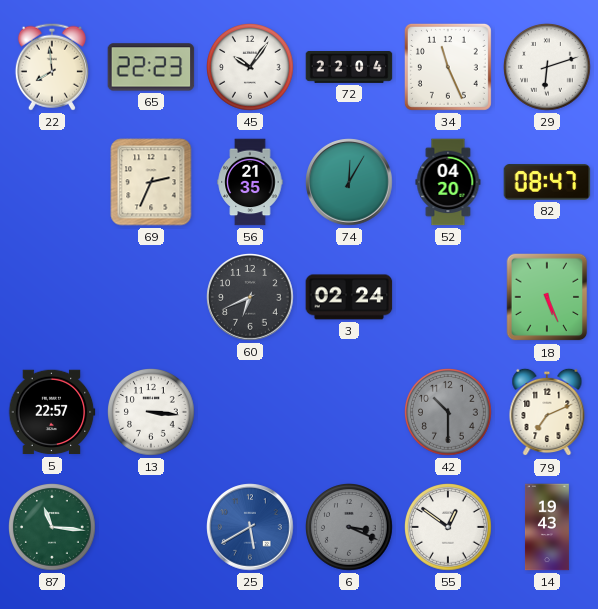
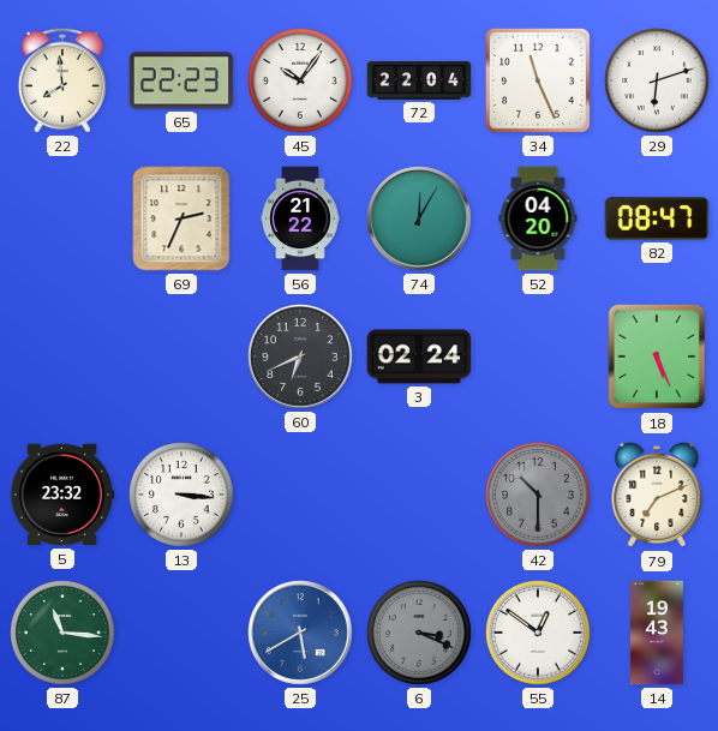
56: 21:35 -> 21:22
5: 22:57 -> 23:32
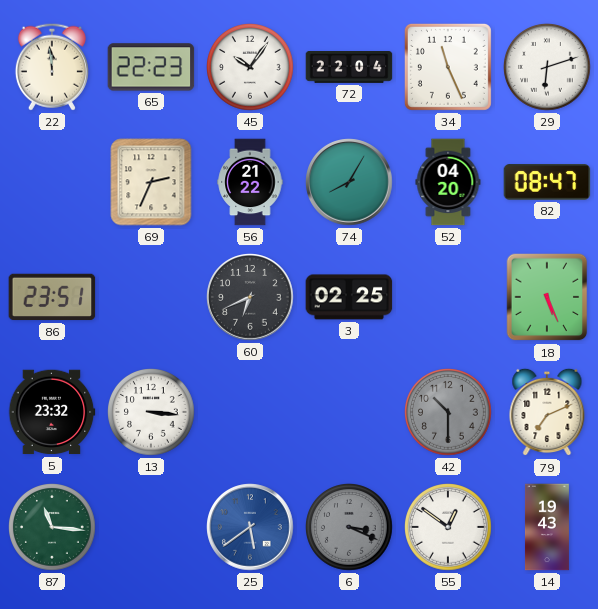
22: 7:59 -> 11:59
74: 12:05 -> 8:05
86: none -> 23:51
3: 02:24 -> 02:25
25: 5:40 -> 5:39
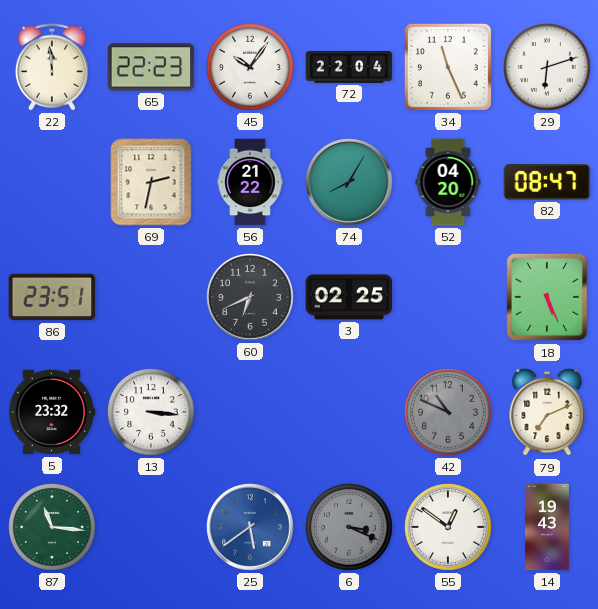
69: 2:34 -> 2:32
42: 10:30 -> 10:49
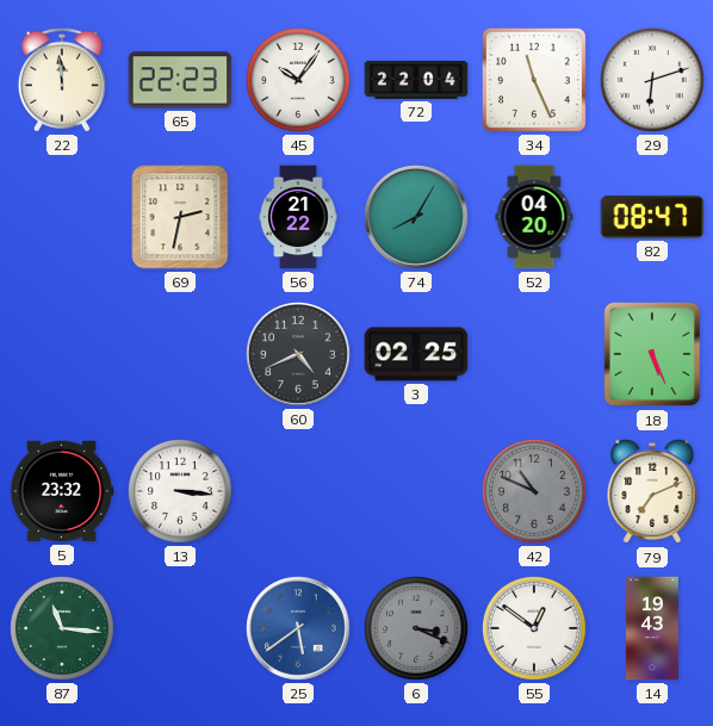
86: 23:51 -> none
60: 6:41 -> 4:41
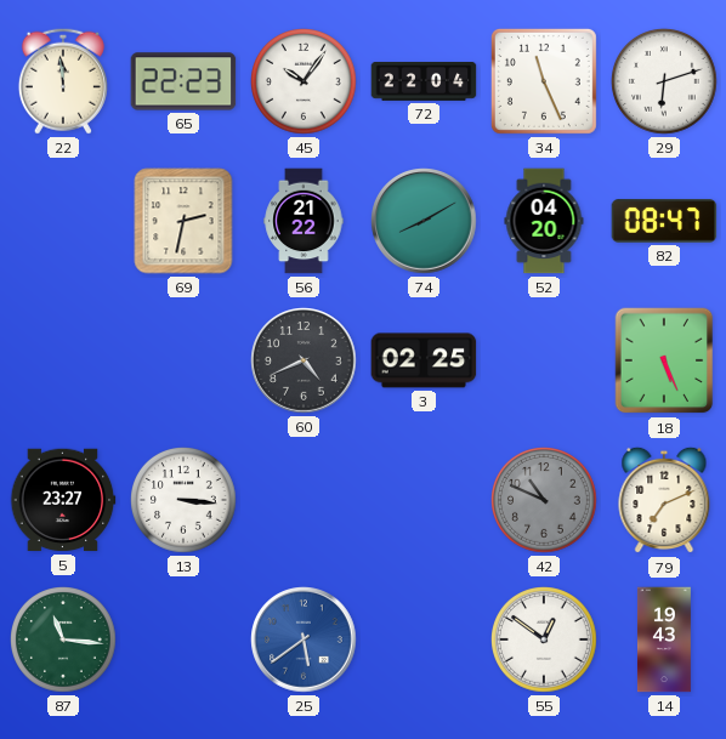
74: 8:05 -> 8:10
5: 23:32 -> 23:27
6: 3:19 -> none
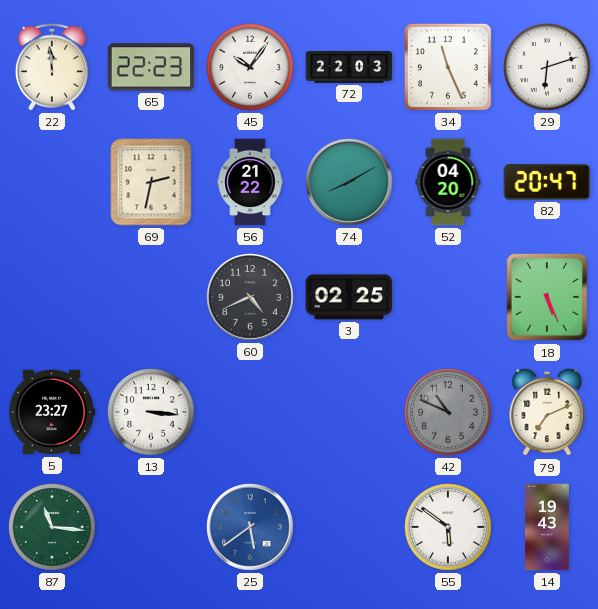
72: 22:04 -> 22:03
82: 08:47 -> 20:47
55: 12:51 -> 5:51
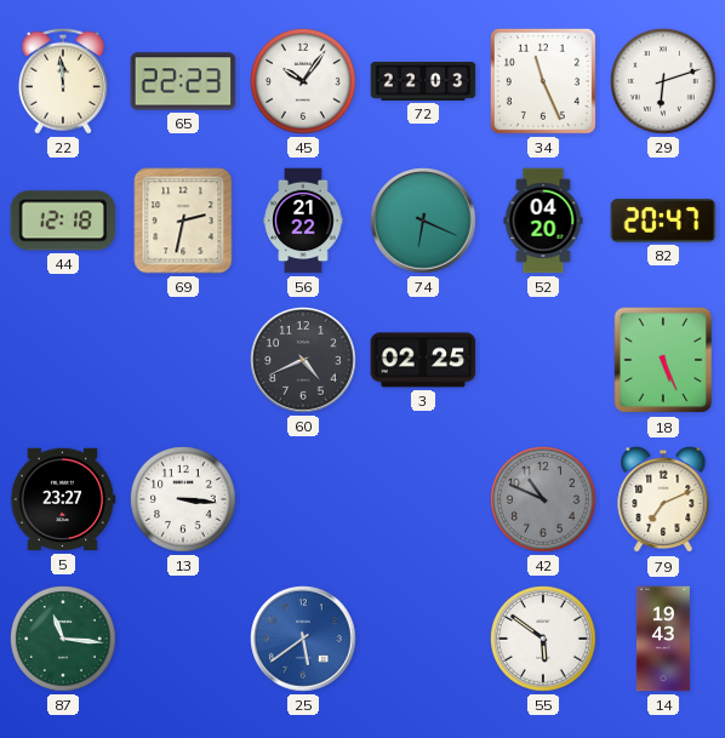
44: none -> 12:18
74: 8:10 -> 6:19
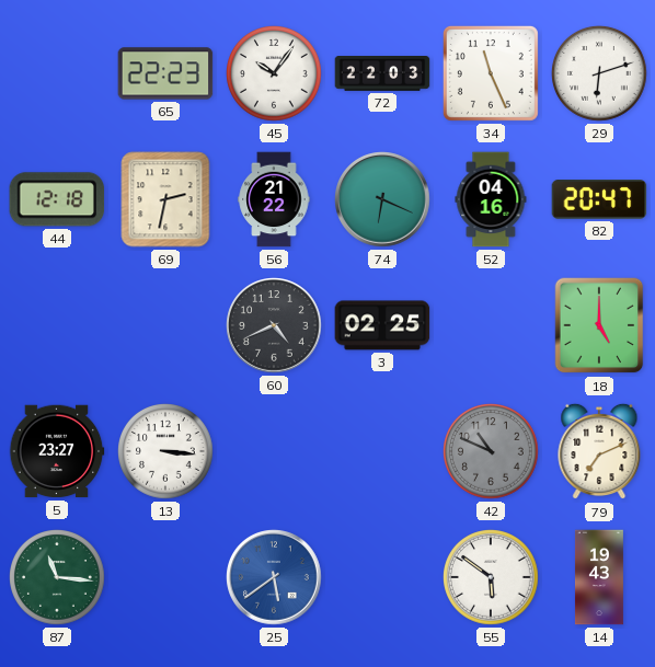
22: 11:59 -> none
52: 04:20 -> 04:16
18: 5:26 -> 5:00
